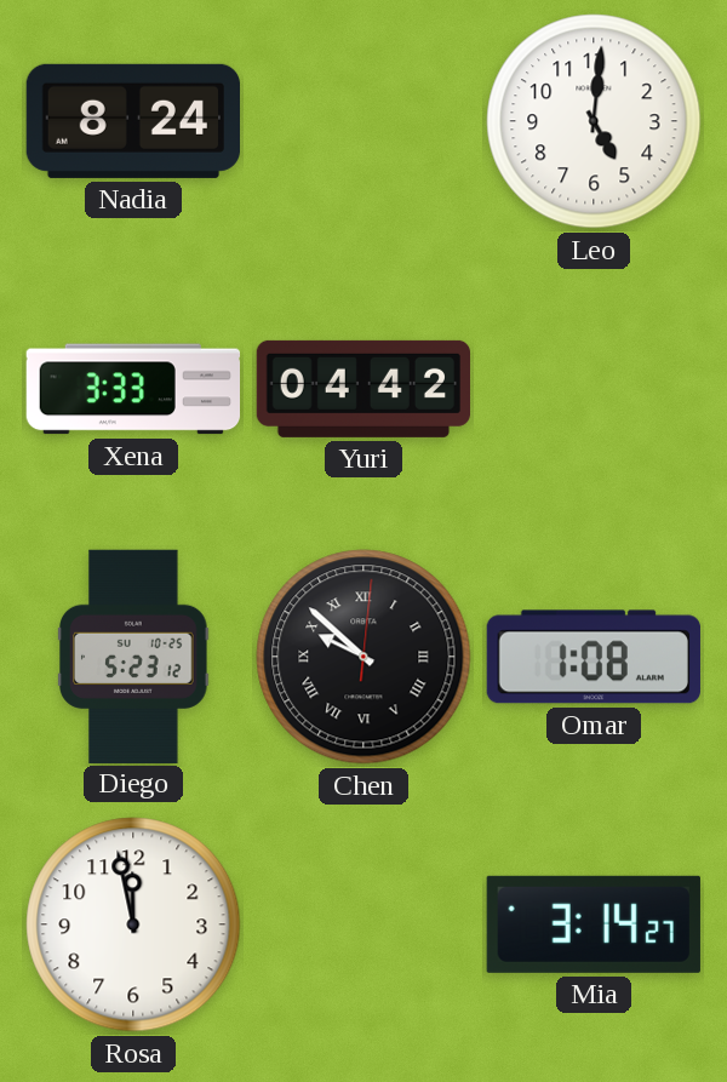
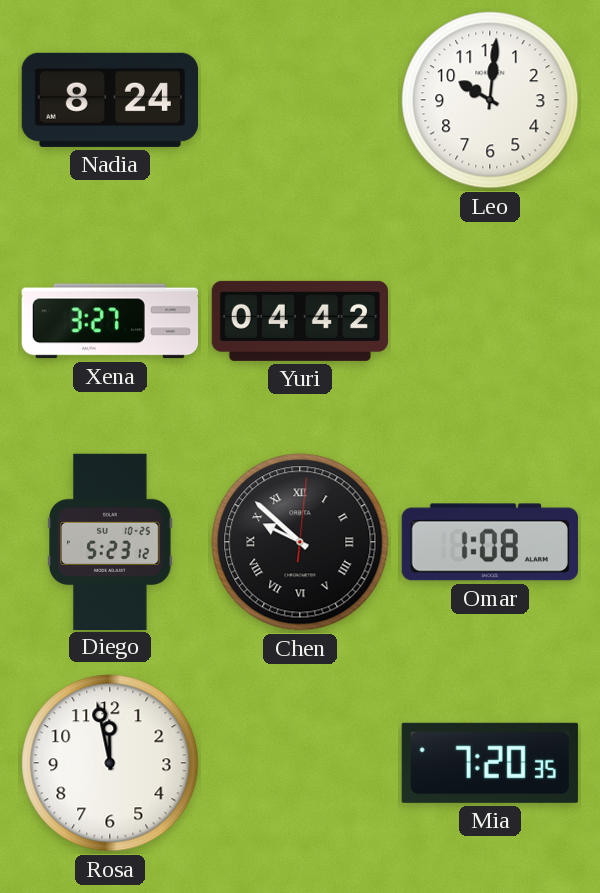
Leo: 5:01 -> 10:01
Xena: 3:33 -> 3:27
Mia: 3:14 -> 7:20
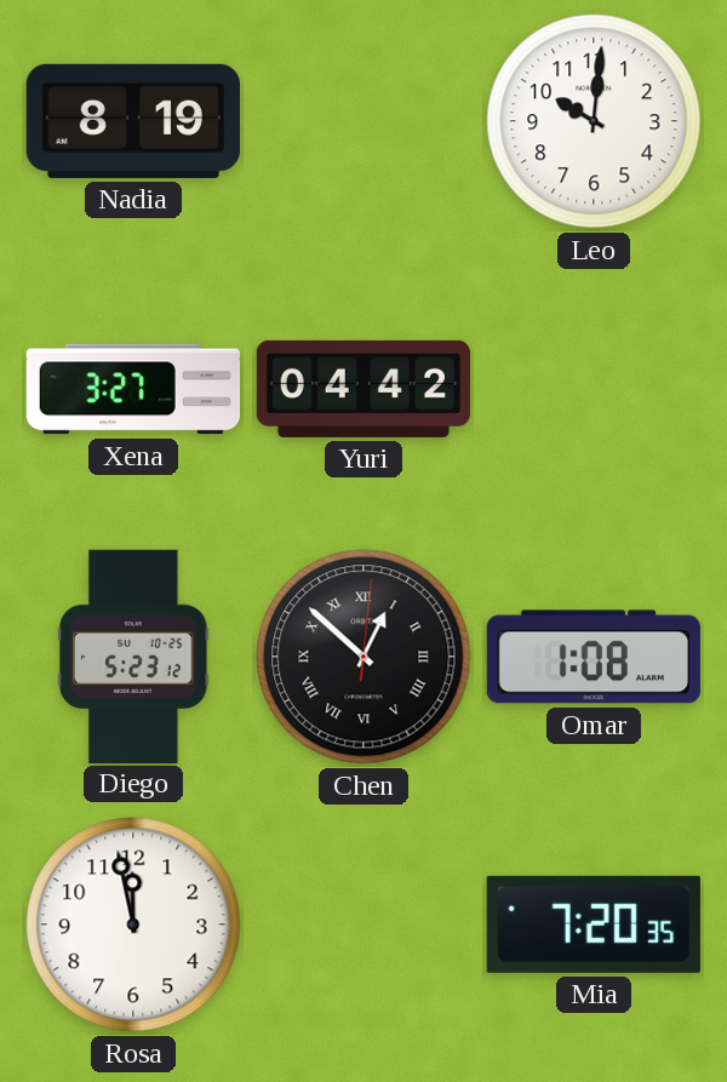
Nadia: 8:24 -> 8:19
Chen: 9:52 -> 12:52
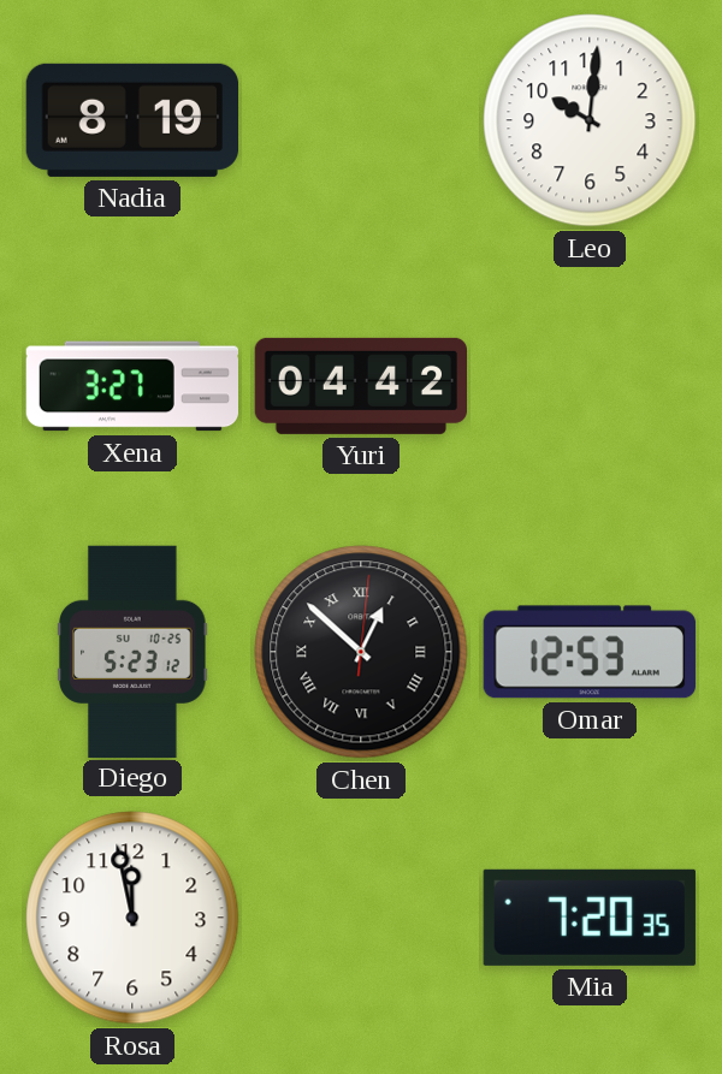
Omar: 1:08 -> 12:53
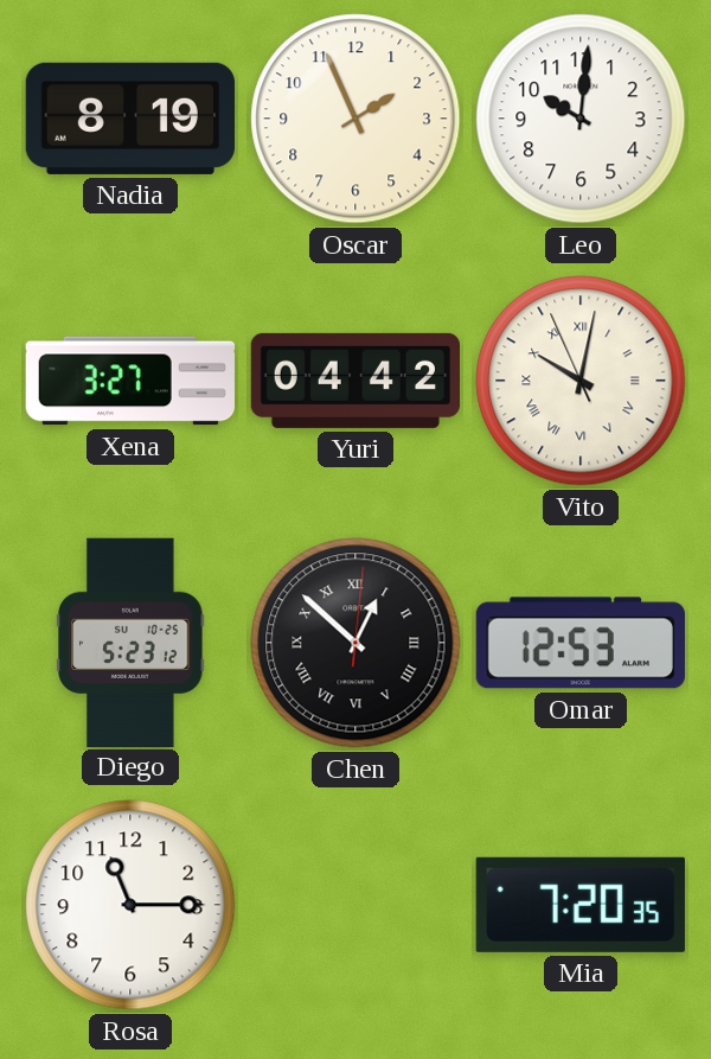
Oscar: none -> 1:56
Vito: none -> 10:01
Rosa: 11:58 -> 11:15
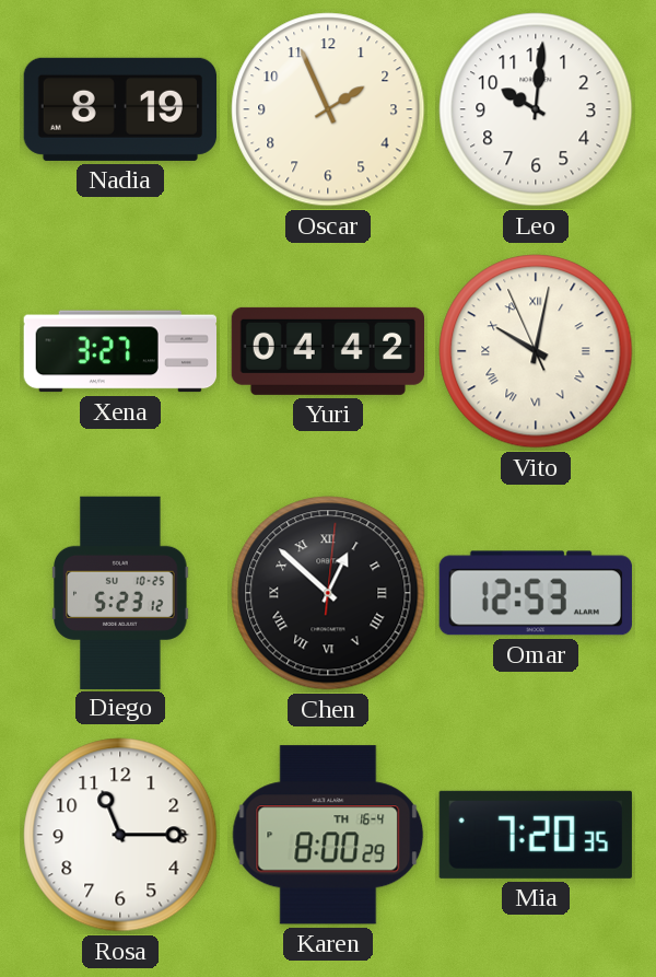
Karen: none -> 8:00
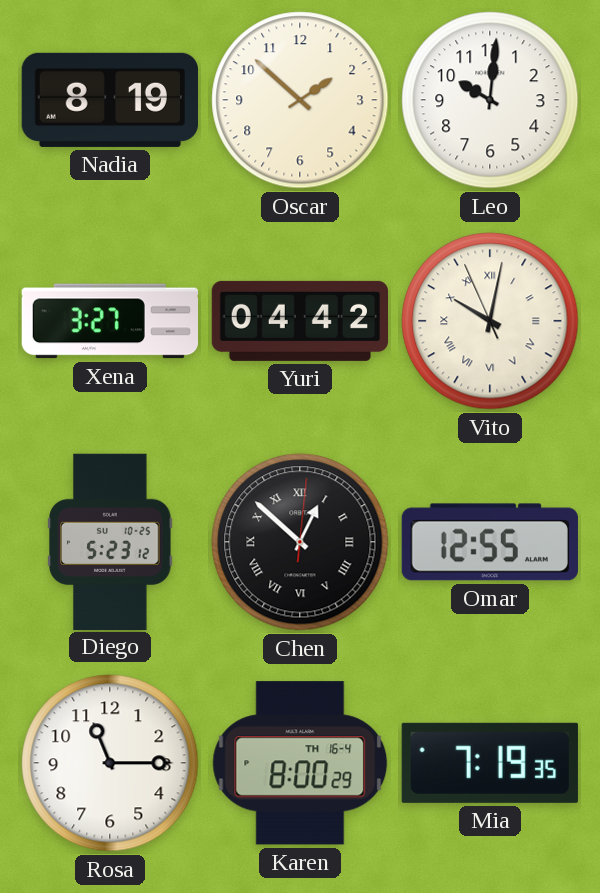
Oscar: 1:56 -> 1:52
Omar: 12:53 -> 12:55
Mia: 7:20 -> 7:19
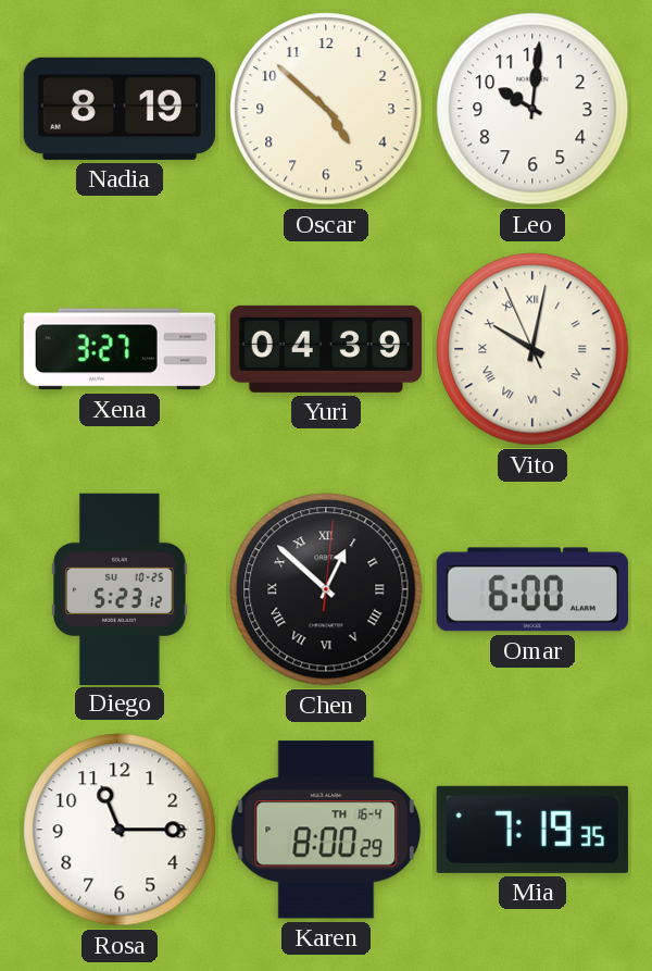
Oscar: 1:52 -> 4:52
Yuri: 04:42 -> 04:39
Omar: 12:55 -> 6:00
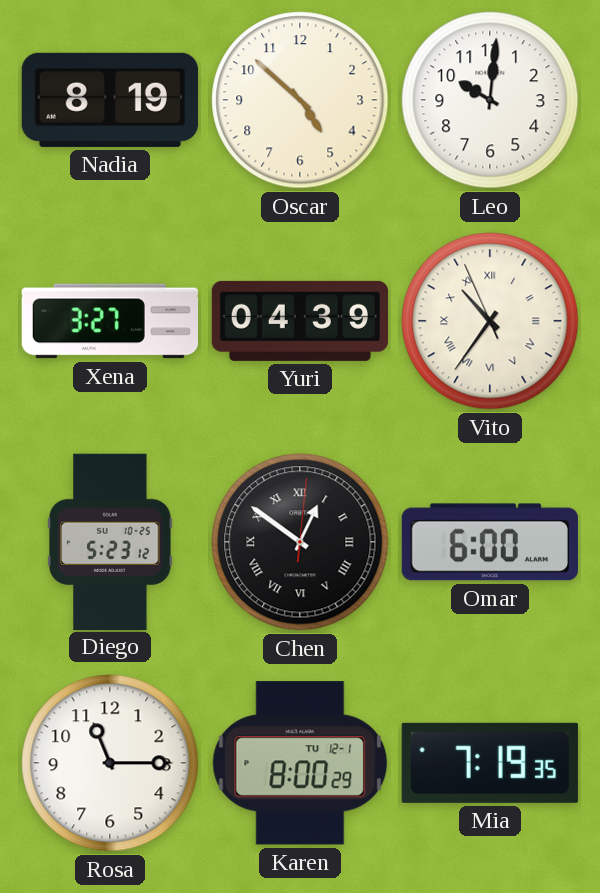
Vito: 10:01 -> 10:35
Chen: 12:52 -> 12:51
Karen date: TH 16-4 -> TU 12-1
